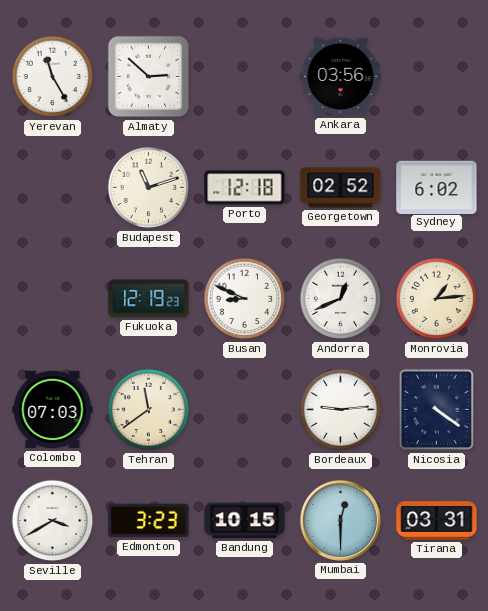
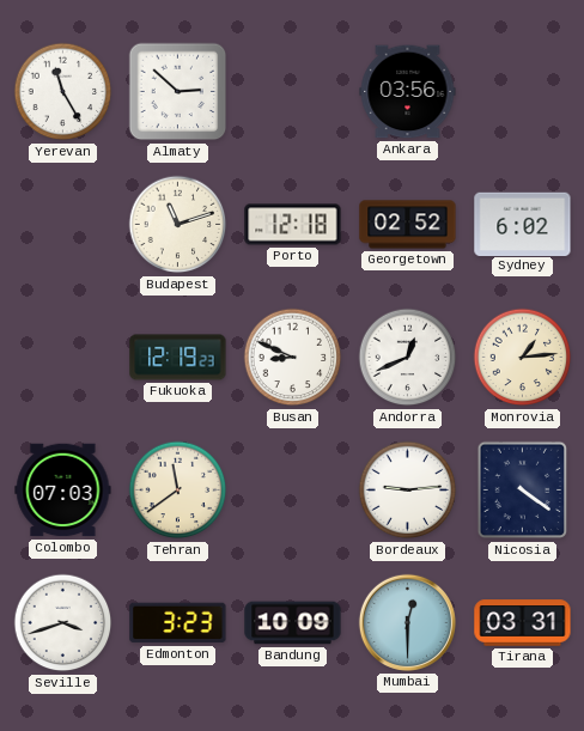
Seville: 3:40 -> 3:42
Bandung: 10:15 -> 10:09
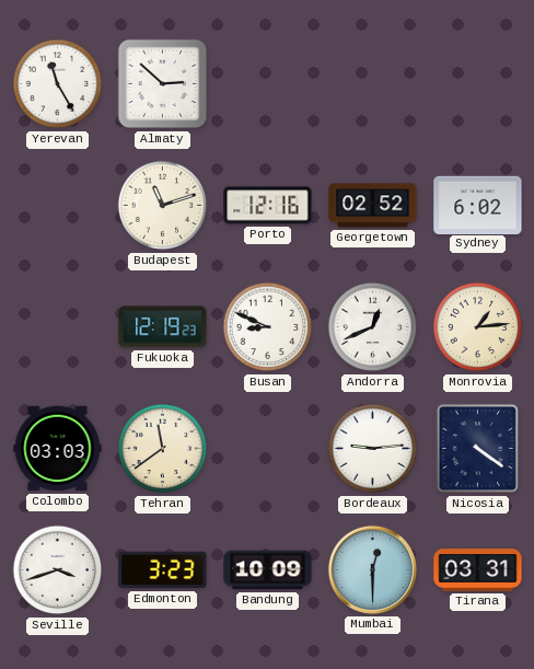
Ankara: 03:56 -> none
Porto: 12:18 -> 12:16
Colombo: 07:03 -> 03:03
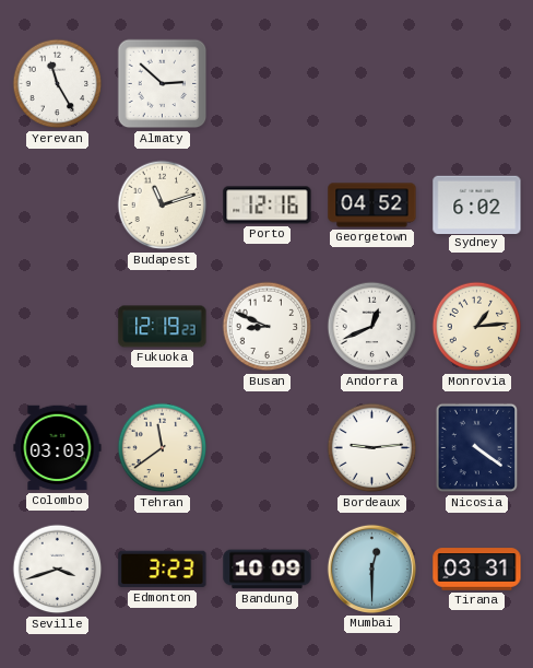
Georgetown: 02:52 -> 04:52
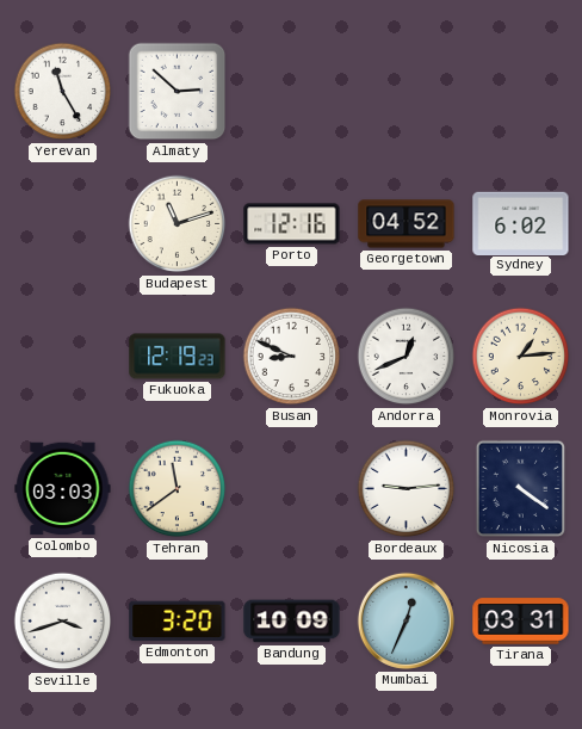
Edmonton: 3:23 -> 3:20
Mumbai: 12:30 -> 12:34
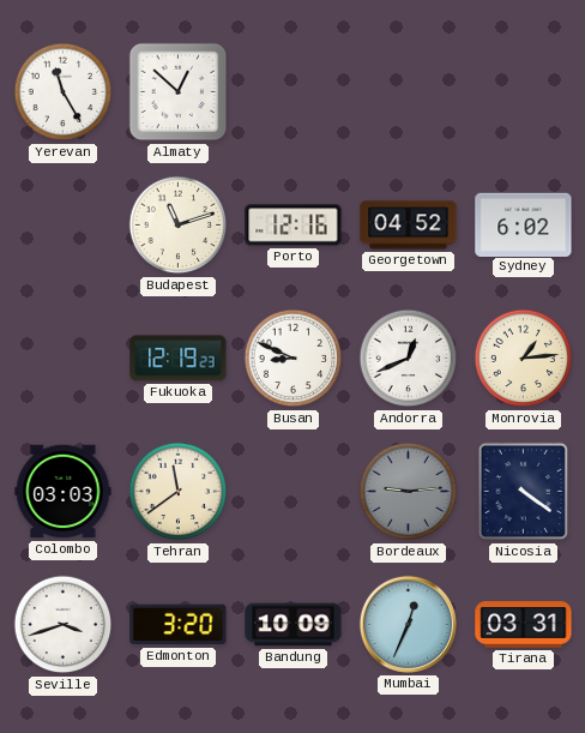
Almaty: 2:52 -> 12:52
Bordeaux dial: white -> grey
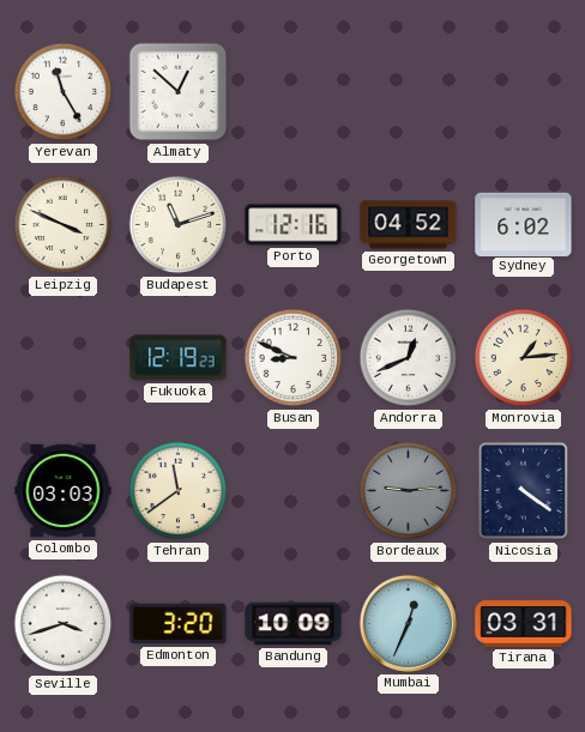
Leipzig: none -> 3:49
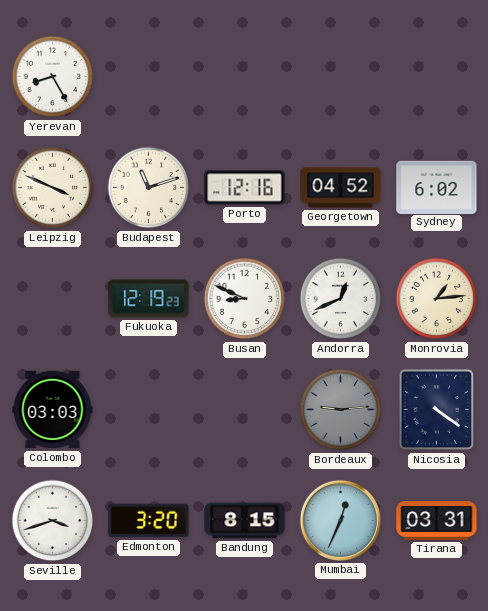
Yerevan: 11:25 -> 8:25
Almaty: 12:52 -> none
Tehran: 11:39 -> none
Bandung: 10:09 -> 8:15
